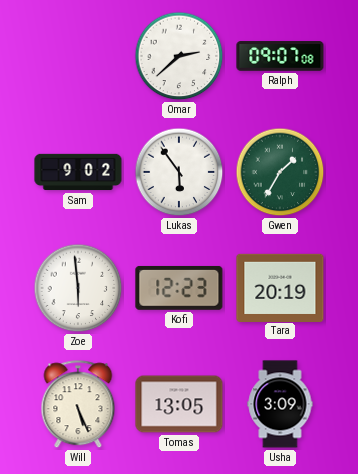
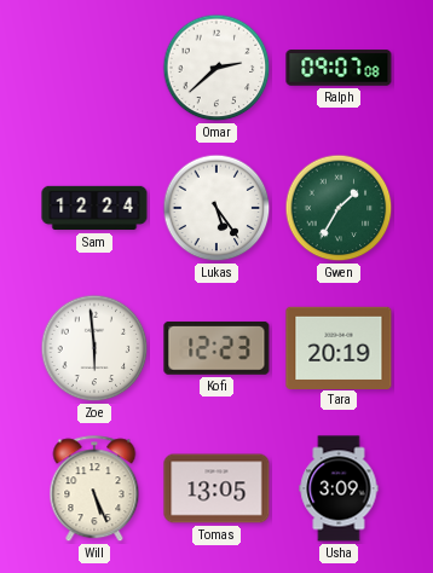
Sam: 9:02 -> 12:24
Lukas: 5:54 -> 5:24
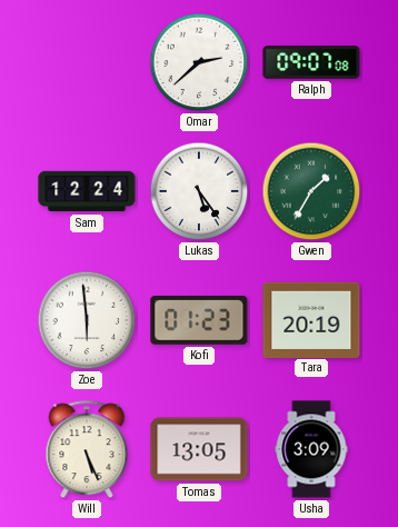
Kofi: 12:23 -> 01:23
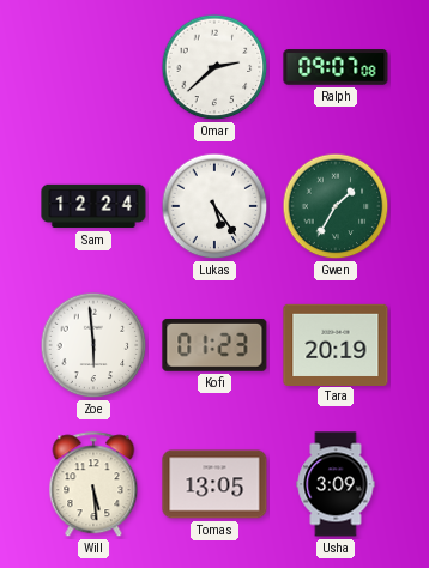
Will: 5:26 -> 5:29
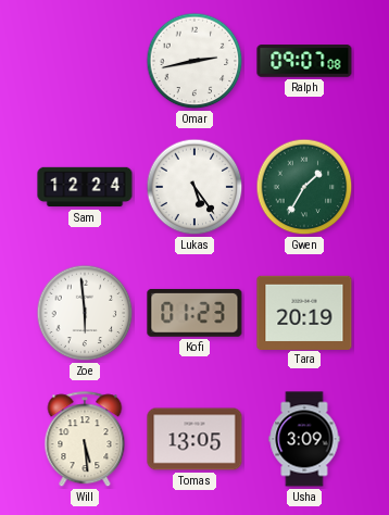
Omar: 2:38 -> 2:43
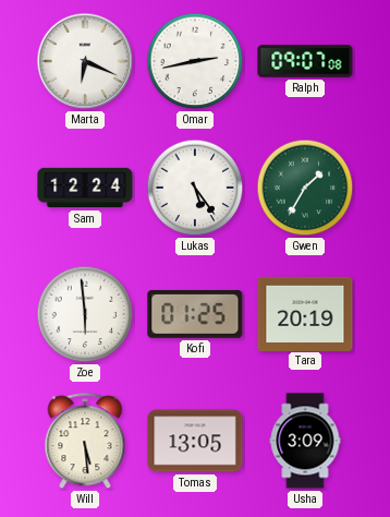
Marta: none -> 6:19
Kofi: 01:23 -> 01:25
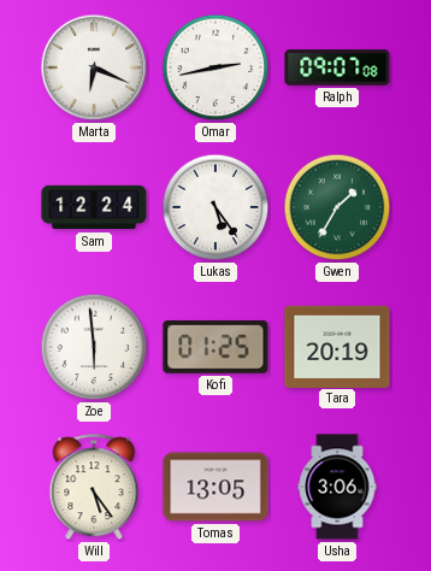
Will: 5:29 -> 5:24
Usha: 3:09 -> 3:06
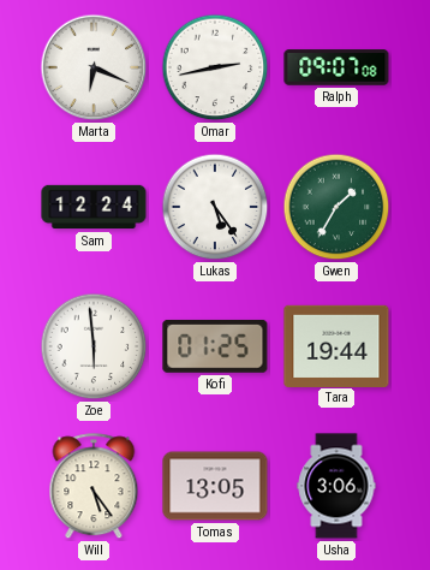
Tara: 20:19 -> 19:44
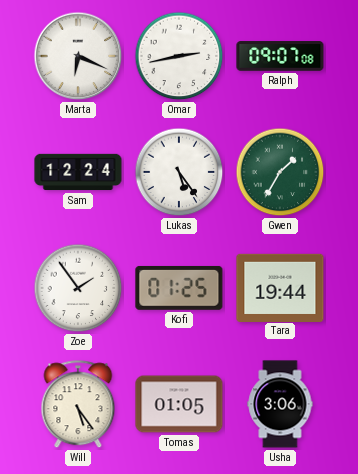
Zoe: 5:59 -> 1:54
Tomas: 13:05 -> 01:05
